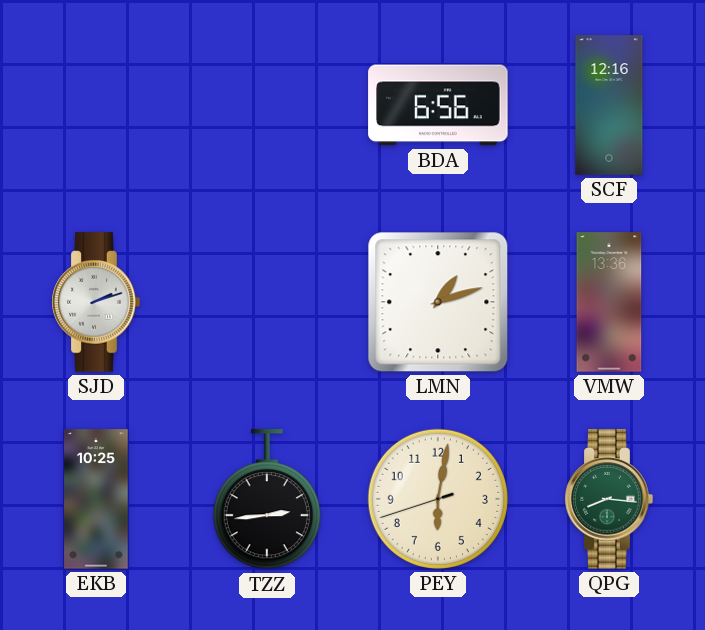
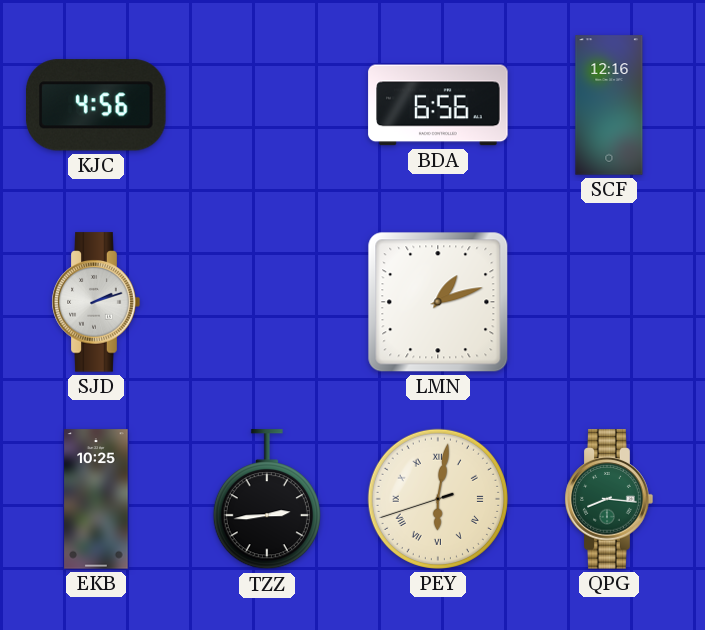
KJC: none -> 4:56
VMW: 13:36 -> none
PEY numerals: Arabic -> Roman
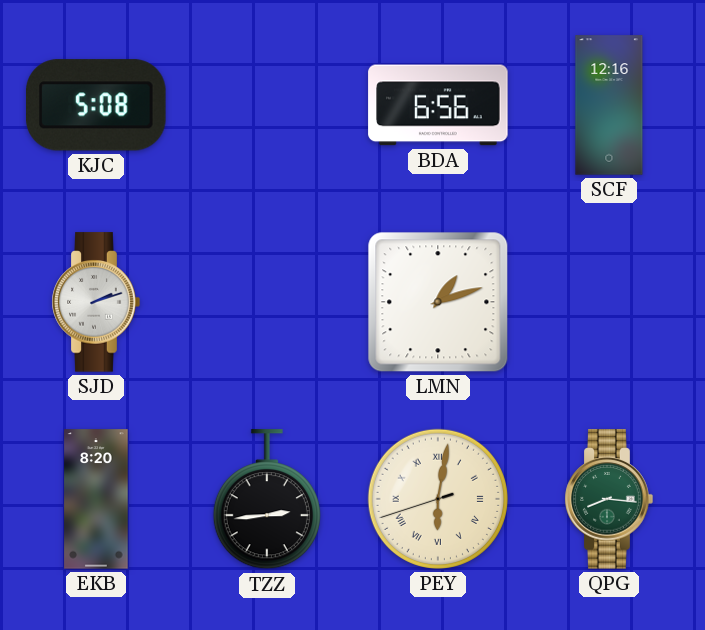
KJC: 4:56 -> 5:08
EKB: 10:25 -> 8:20
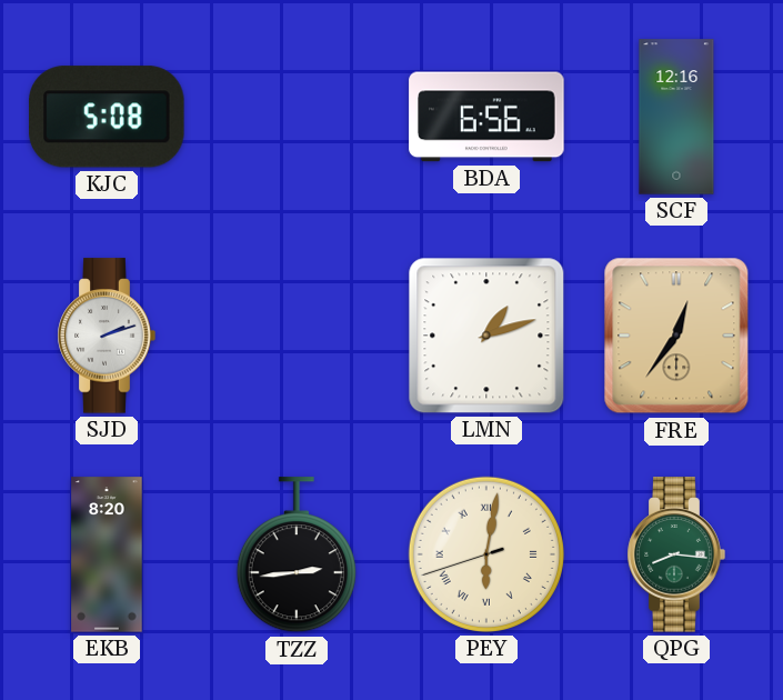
FRE: none -> 12:36
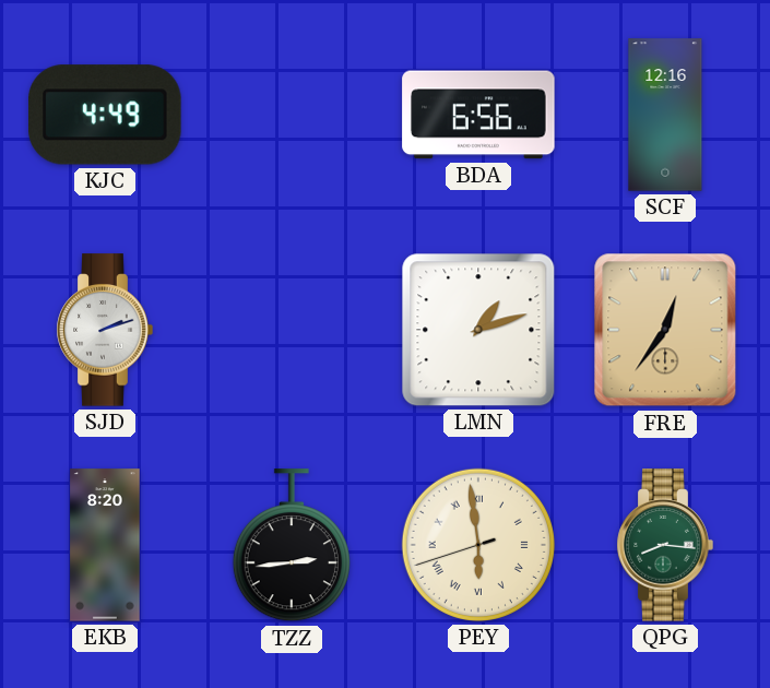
KJC: 5:08 -> 4:49
PEY: 6:01 -> 5:58
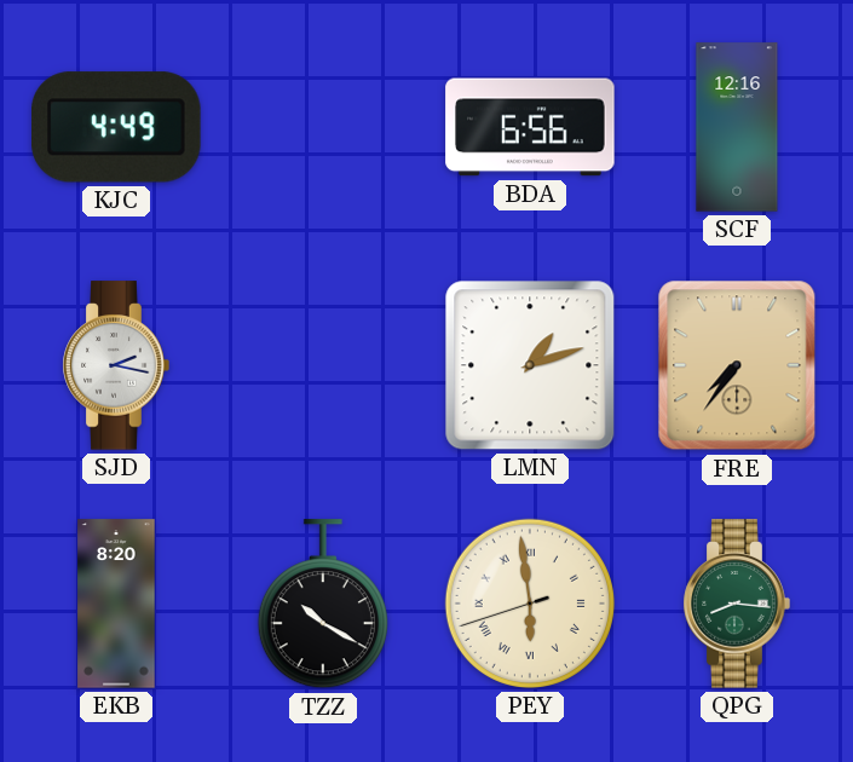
SJD: 2:12 -> 2:17
FRE: 12:36 -> 7:36
TZZ: 2:44 -> 10:20
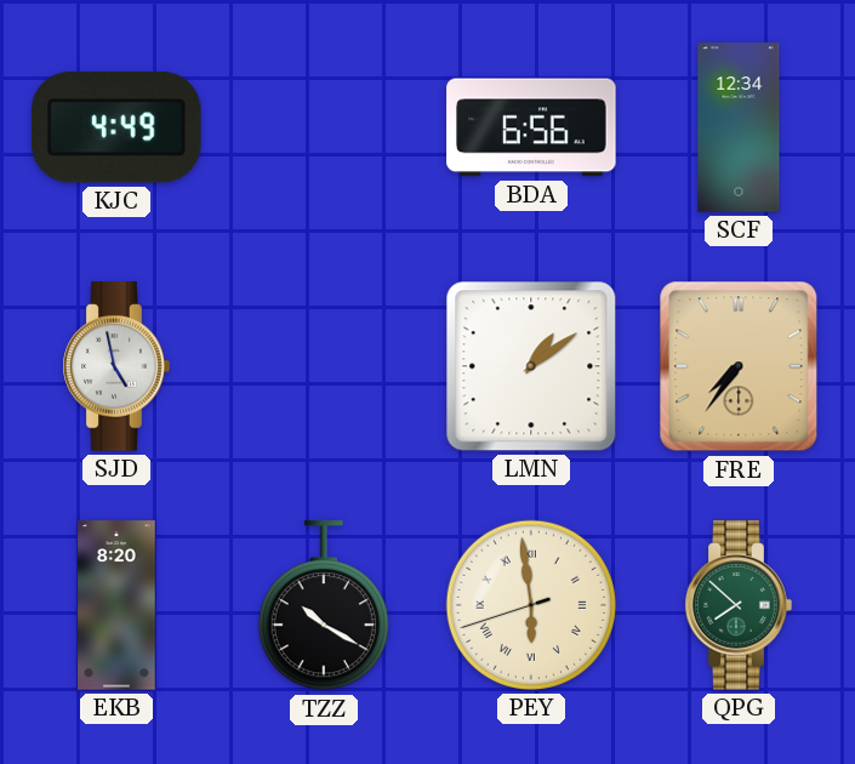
SCF: 12:16 -> 12:34
SJD: 2:17 -> 4:58
LMN: 1:12 -> 1:09
QPG: 8:16 -> 7:52
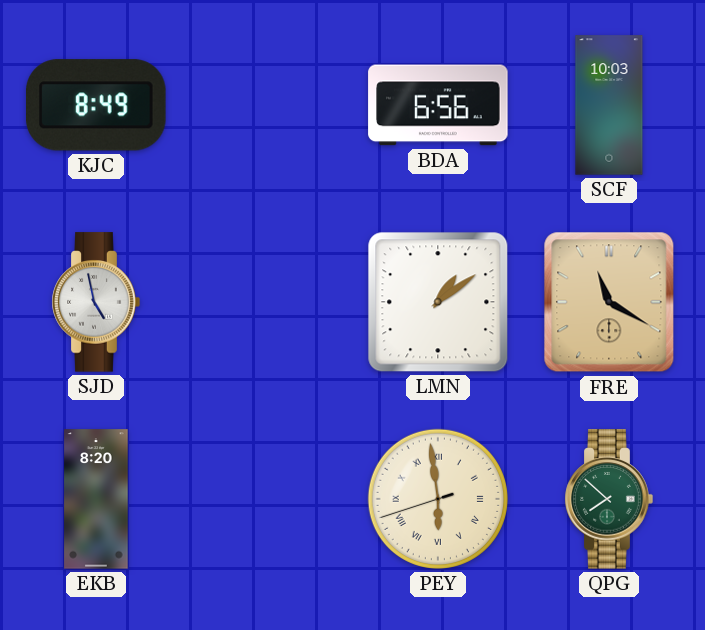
KJC: 4:49 -> 8:49
SCF: 12:34 -> 10:03
FRE: 7:36 -> 11:20
TZZ: 10:20 -> none
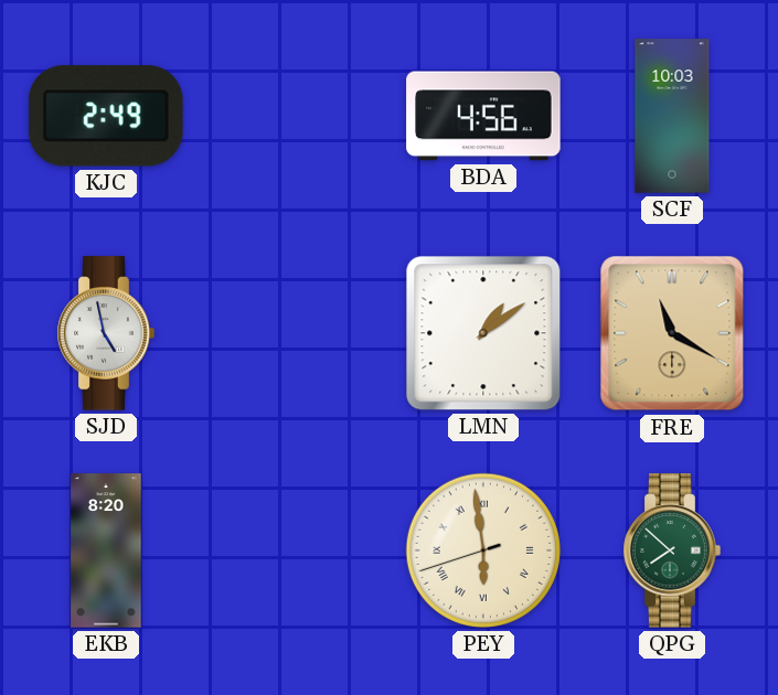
KJC: 8:49 -> 2:49
BDA: 6:56 -> 4:56
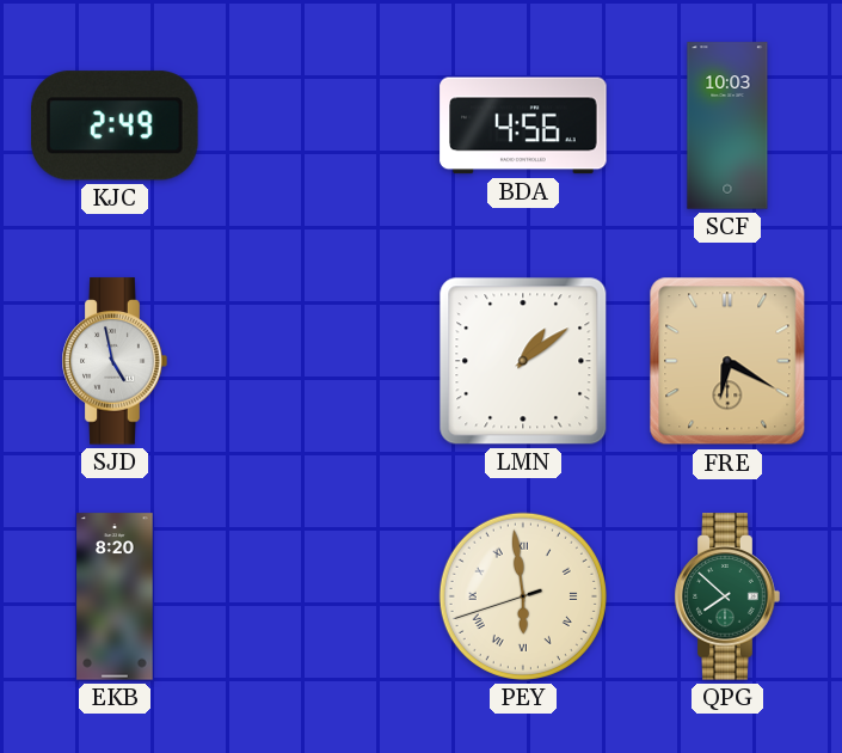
FRE: 11:20 -> 6:20
